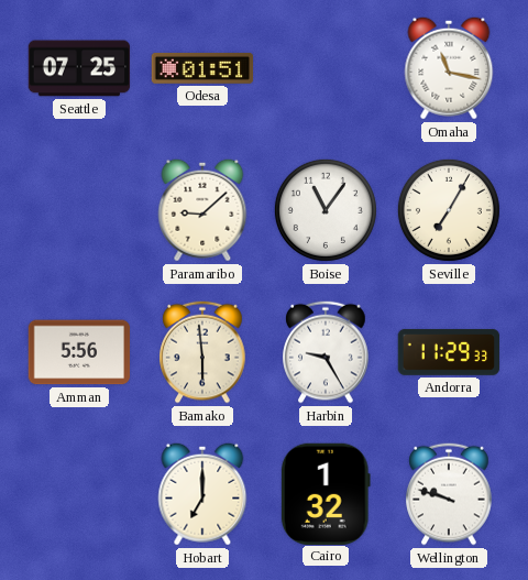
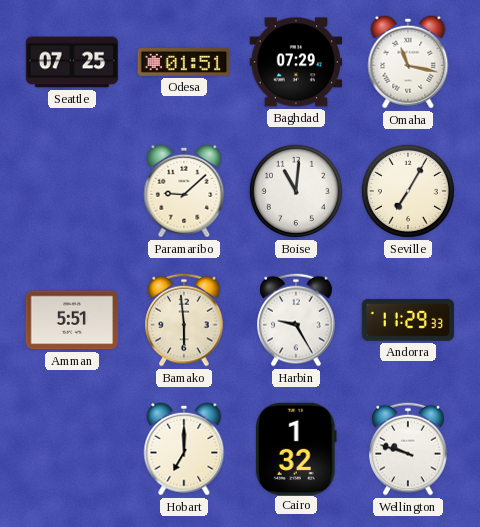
Baghdad: none -> 07:29
Boise: 11:06 -> 11:01
Amman: 5:56 -> 5:51
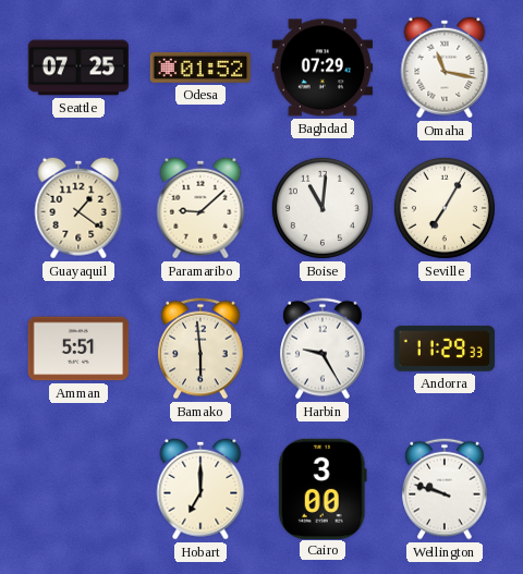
Odesa: 01:51 -> 01:52
Guayaquil: none -> 1:21
Cairo: 1:32 -> 3:00
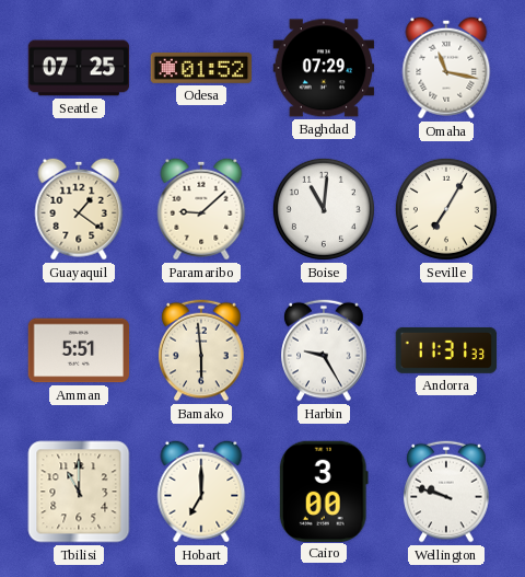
Andorra: 11:29 -> 11:31
Tbilisi: none -> 11:00
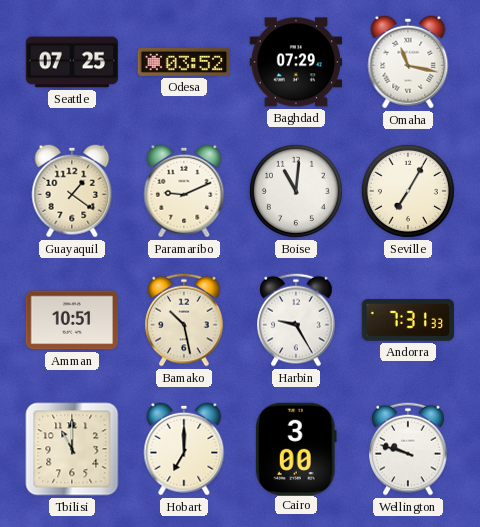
Odesa: 01:52 -> 03:52
Paramaribo: 9:08 -> 9:11
Amman: 5:51 -> 10:51
Bamako: 5:59 -> 10:28
Andorra: 11:31 -> 7:31
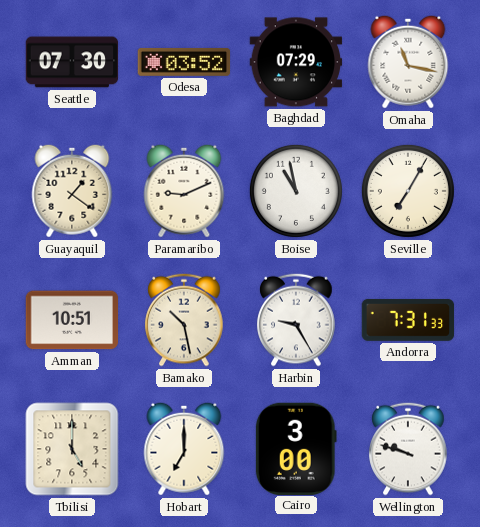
Seattle: 07:25 -> 07:30
Boise: 11:01 -> 10:58
Tbilisi: 11:00 -> 5:00
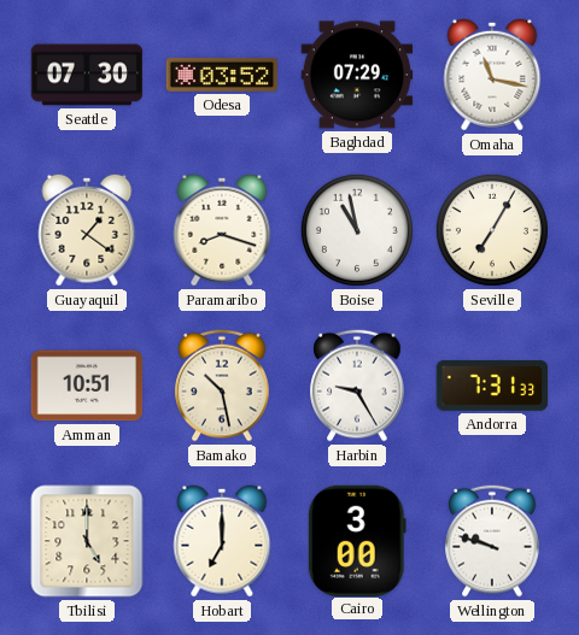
Paramaribo: 9:11 -> 8:18
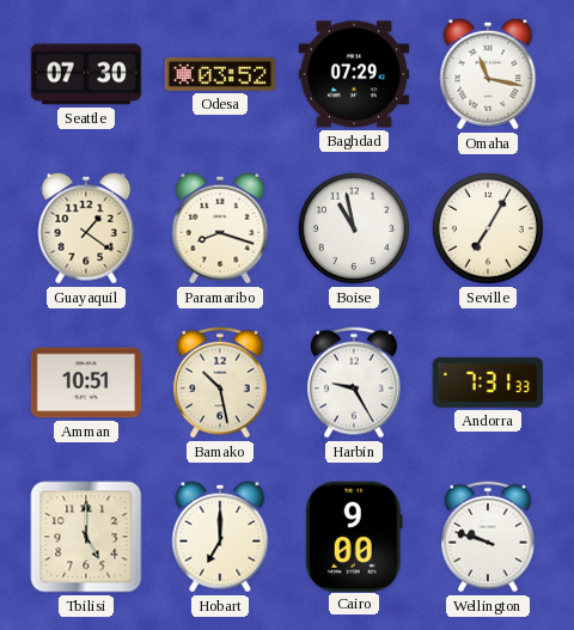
Cairo: 3:00 -> 9:00
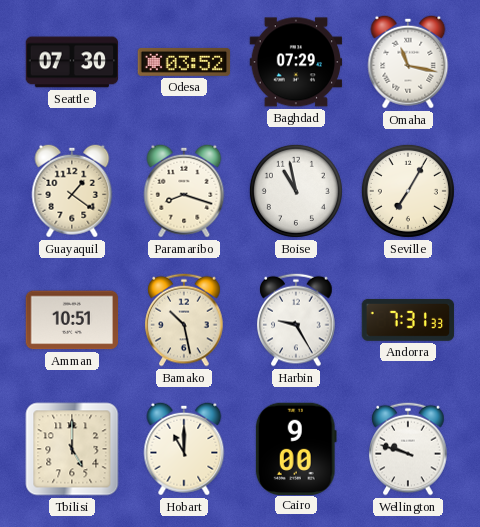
Hobart: 7:00 -> 11:00
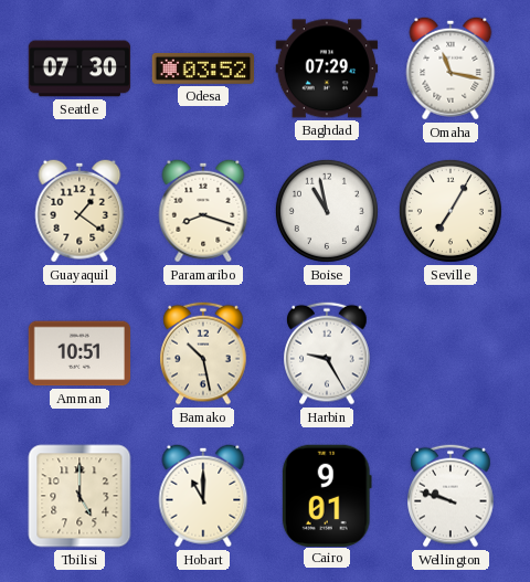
Andorra: 7:31 -> none
Cairo: 9:00 -> 9:01
